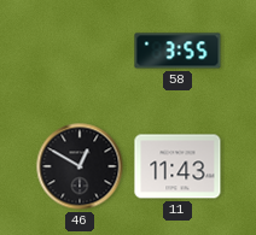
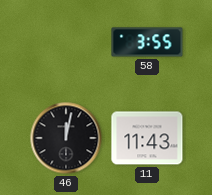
46: 12:50 -> 12:02
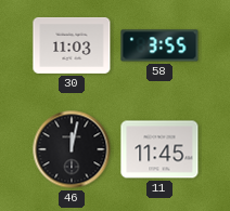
30: none -> 11:03
11: 11:43 -> 11:45
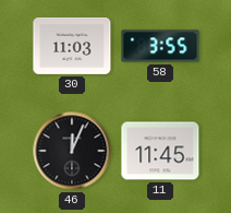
46: 12:02 -> 12:04
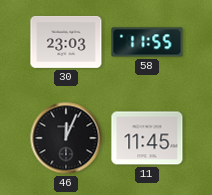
30: 11:03 -> 23:03
58: 3:55 -> 11:55
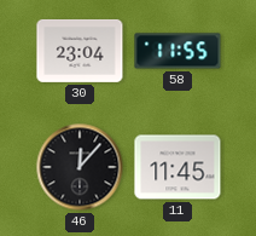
30: 23:03 -> 23:04
46: 12:04 -> 12:07
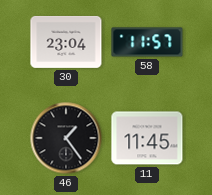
58: 11:55 -> 11:57
46: 12:07 -> 1:24
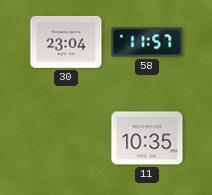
46: 1:24 -> none
11: 11:45 -> 10:35
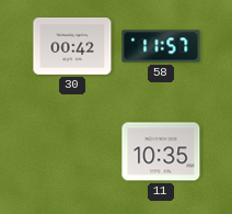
30: 23:04 -> 00:42
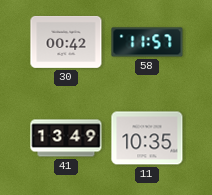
41: none -> 13:49
